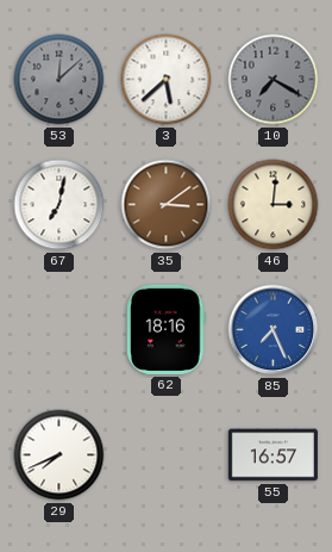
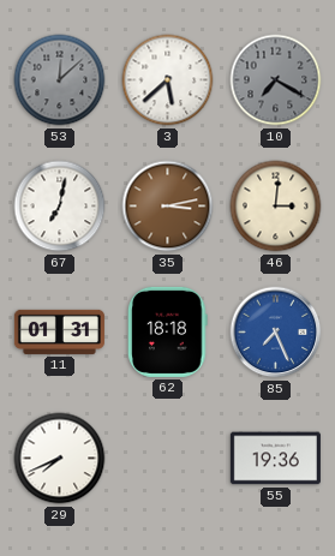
35: 3:09 -> 3:13
11: none -> 01:31
62: 18:16 -> 18:18
55: 16:57 -> 19:36
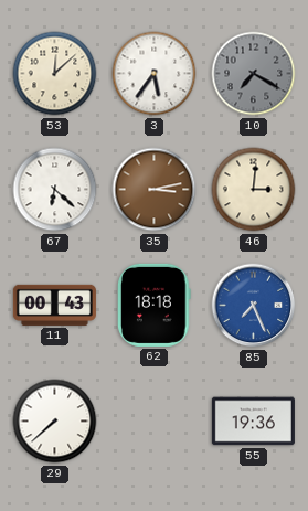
53 dial: grey -> cream
3: 5:38 -> 5:36
67: 7:02 -> 6:22
11: 01:31 -> 00:43
29: 7:41 -> 7:38
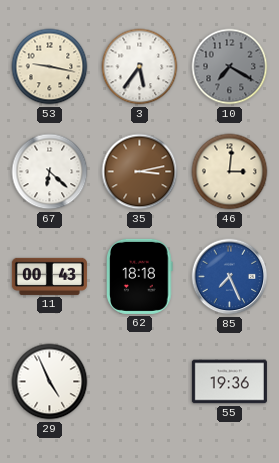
53: 12:08 -> 9:17
29: 7:38 -> 4:56
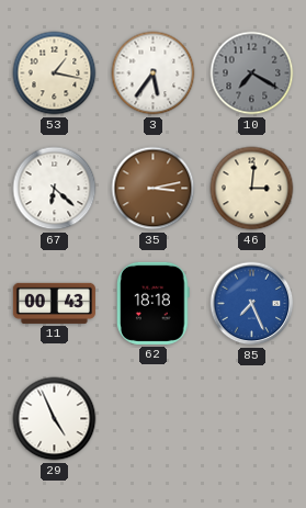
53: 9:17 -> 1:17
55: 19:36 -> none
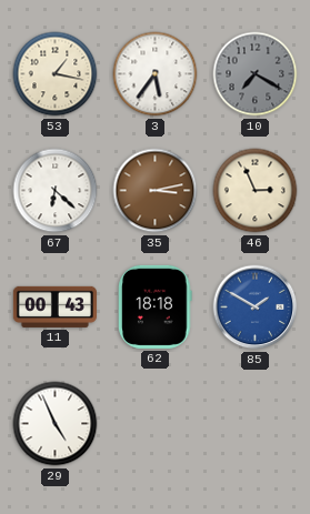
46: 3:01 -> 2:56
85: 7:26 -> 1:50
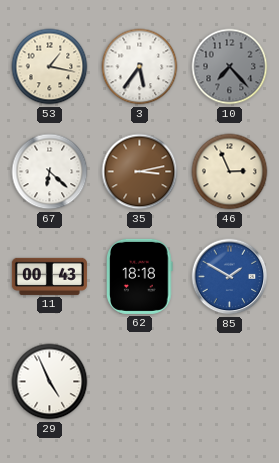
10: 7:20 -> 7:23
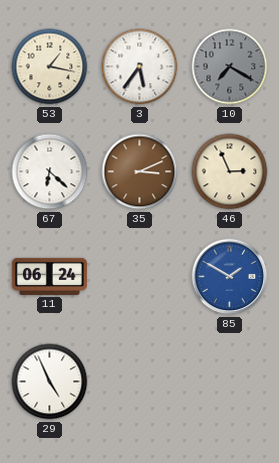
10: 7:23 -> 7:20
35: 3:13 -> 3:11
11: 00:43 -> 06:24
62: 18:18 -> none
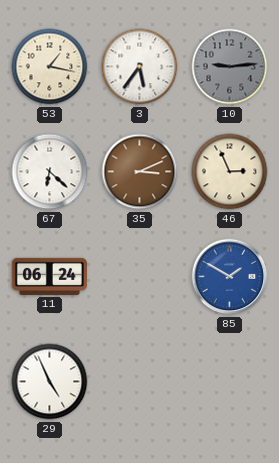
10: 7:20 -> 9:14
